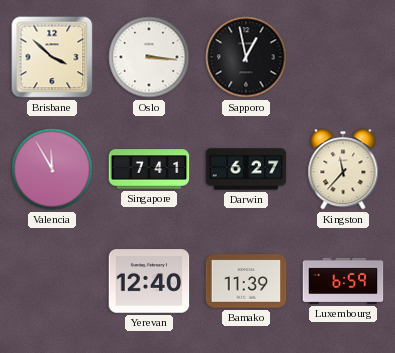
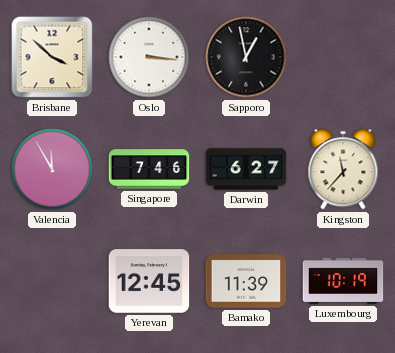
Singapore: 7:41 -> 7:46
Yerevan: 12:40 -> 12:45
Luxembourg: 6:59 -> 10:19
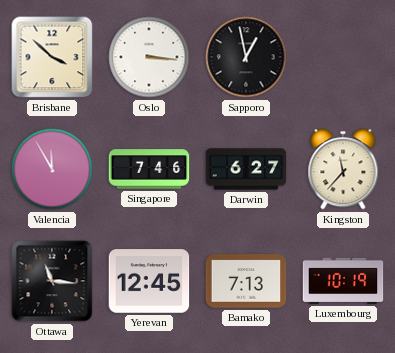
Ottawa: none -> 11:16
Bamako: 11:39 -> 7:13
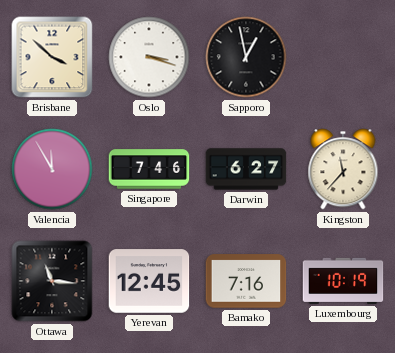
Oslo: 3:16 -> 3:18
Bamako: 7:13 -> 7:16
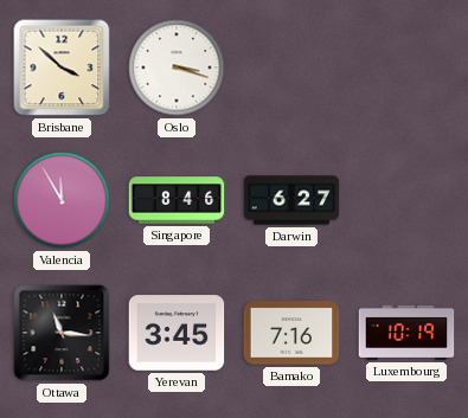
Sapporo: 12:58 -> none
Singapore: 7:46 -> 8:46
Kingston: 11:37 -> none
Yerevan: 12:45 -> 3:45
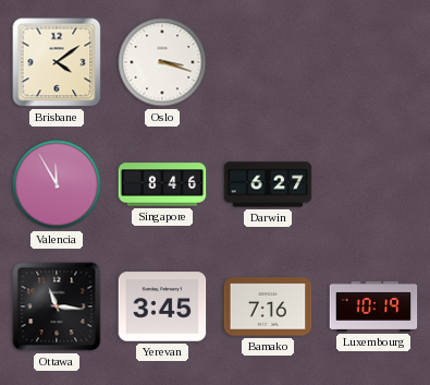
Brisbane: 3:52 -> 4:09
